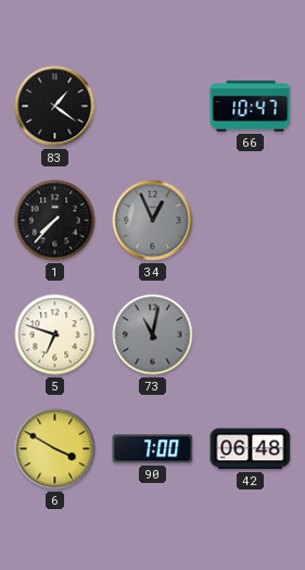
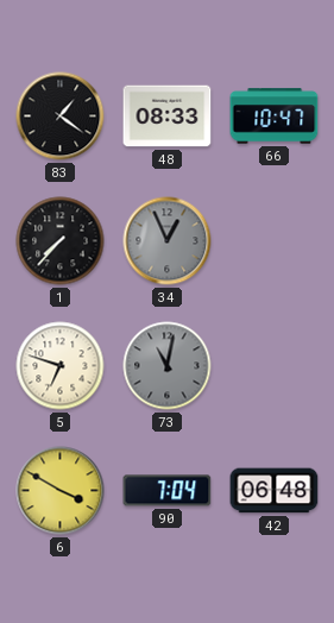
48: none -> 08:33
90: 7:00 -> 7:04
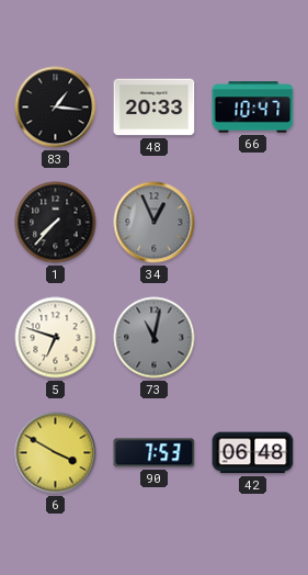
83: 1:21 -> 1:16
48: 08:33 -> 20:33
90: 7:04 -> 7:53
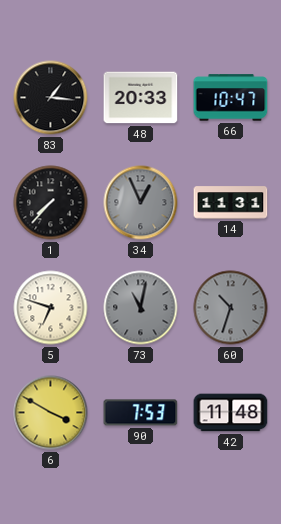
14: none -> 11:31
60: none -> 10:33
42: 06:48 -> 11:48
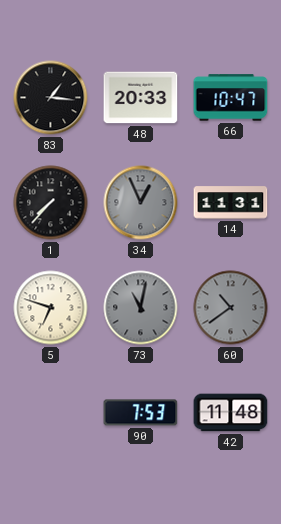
60: 10:33 -> 10:39
6: 3:50 -> none
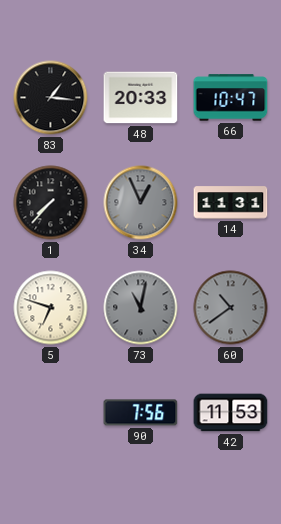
90: 7:53 -> 7:56
42: 11:48 -> 11:53
